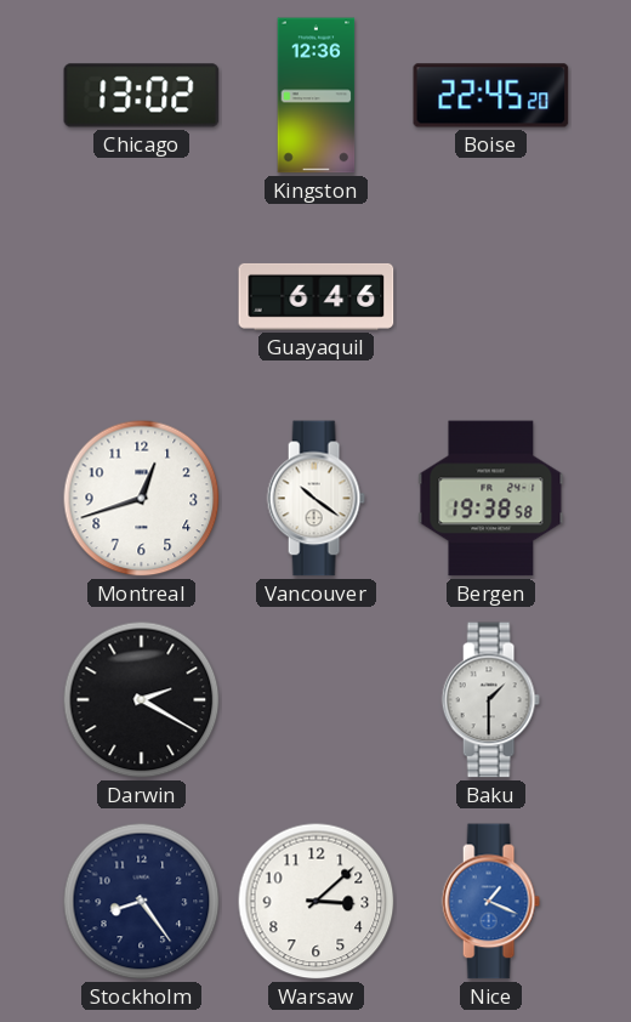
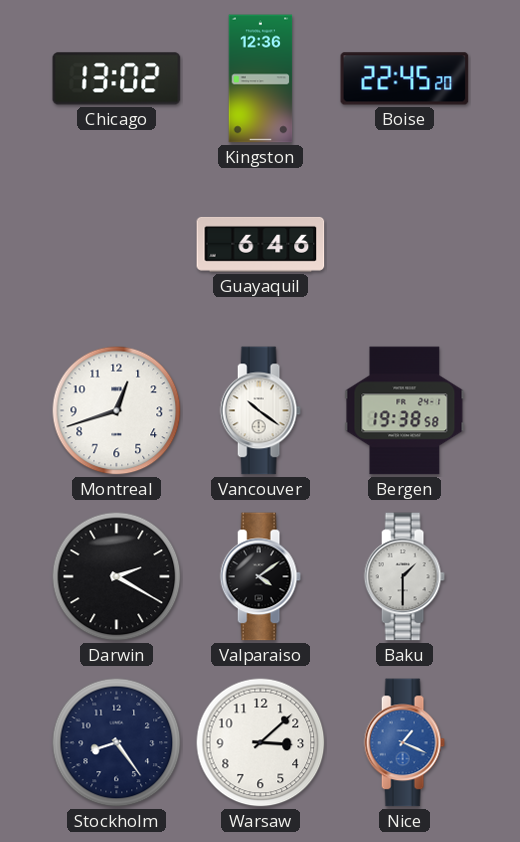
Valparaiso: none -> 4:09
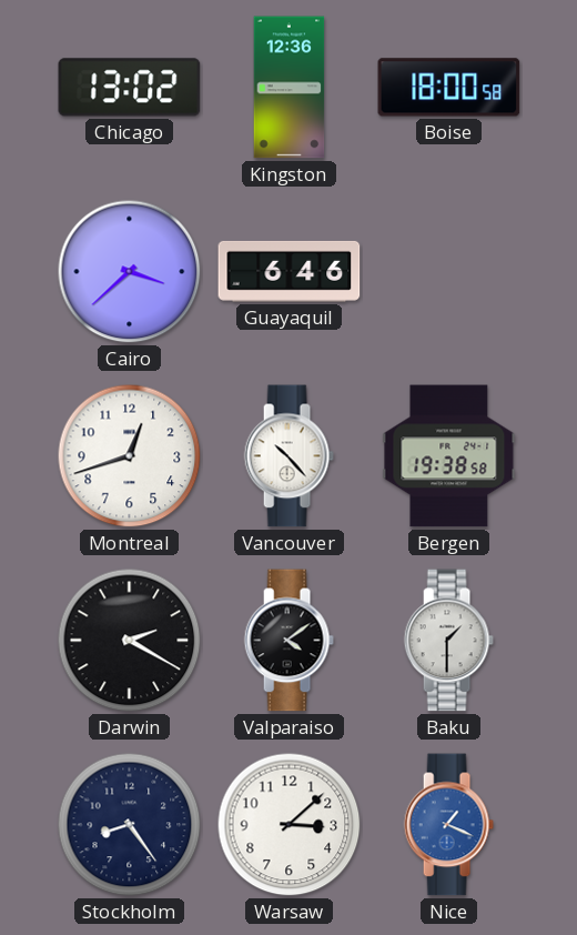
Boise: 22:45 -> 18:00
Cairo: none -> 3:38
Vancouver: 10:21 -> 10:23
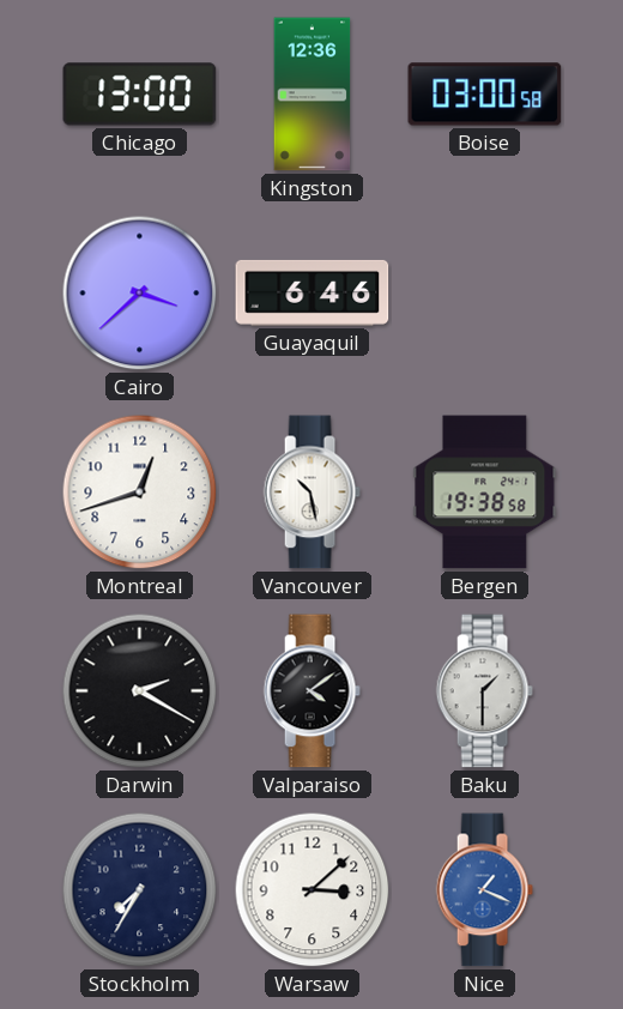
Chicago: 13:02 -> 13:00
Boise: 18:00 -> 03:00
Vancouver: 10:23 -> 10:28
Stockholm: 8:24 -> 7:35
